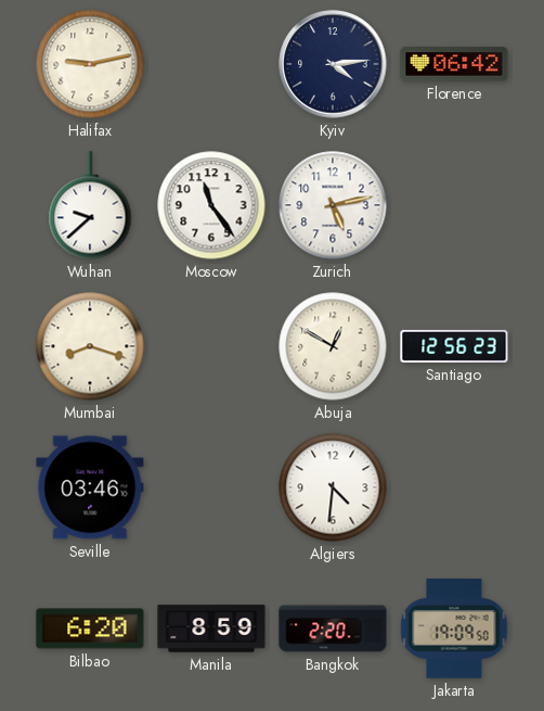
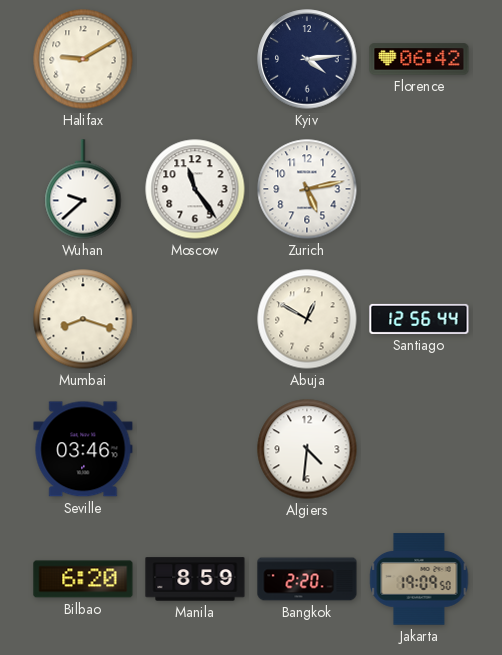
Halifax: 9:13 -> 9:10
Santiago: 12:56:23 -> 12:56:44
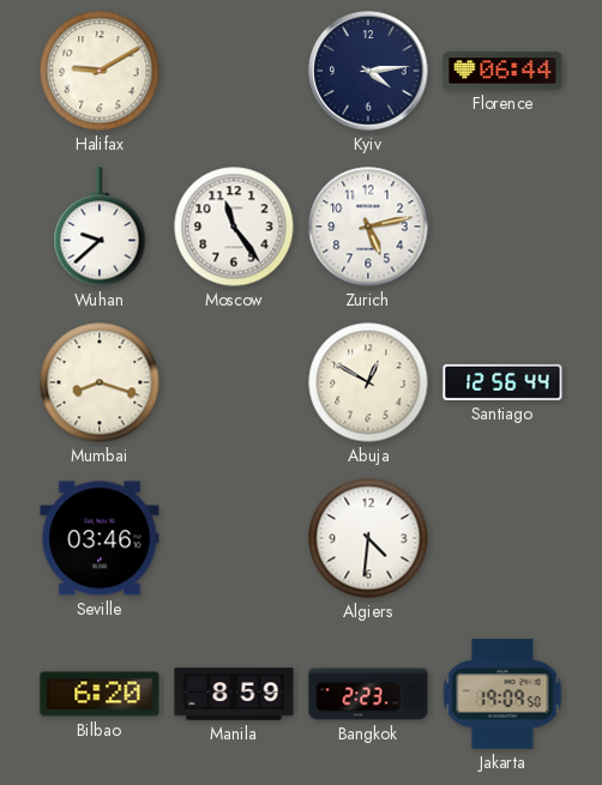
Florence: 06:42 -> 06:44
Bangkok: 2:20 -> 2:23
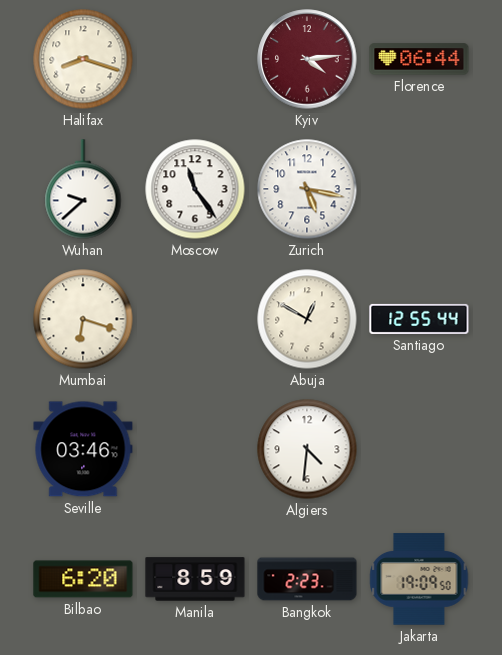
Halifax: 9:10 -> 8:18
Kyiv dial: navy -> burgundy
Zurich: 5:13 -> 5:17
Mumbai: 8:18 -> 6:18
Santiago: 12:56 -> 12:55
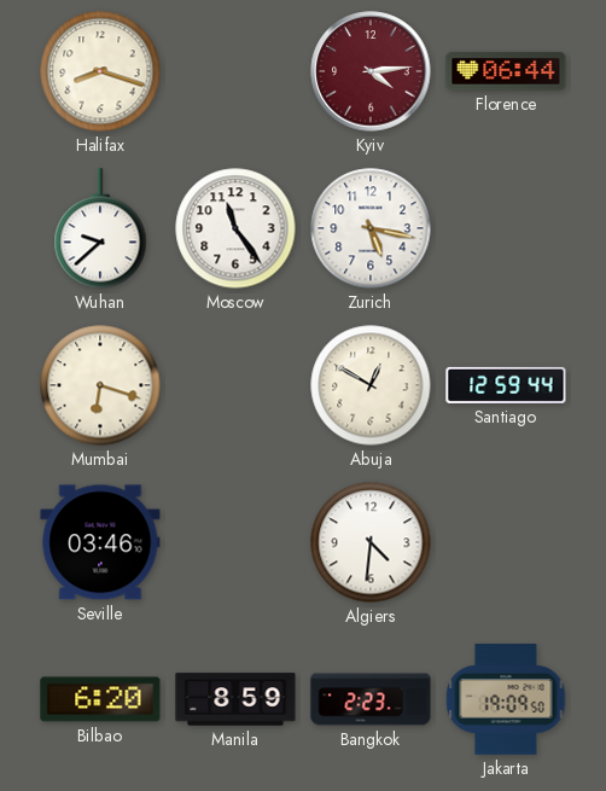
Santiago: 12:55 -> 12:59
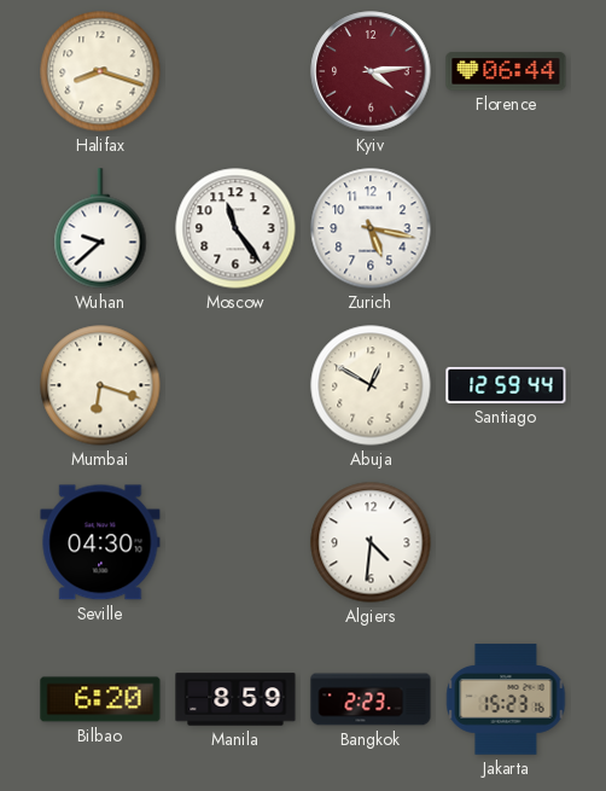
Seville: 03:46 -> 04:30
Jakarta: 19:09 -> 15:23
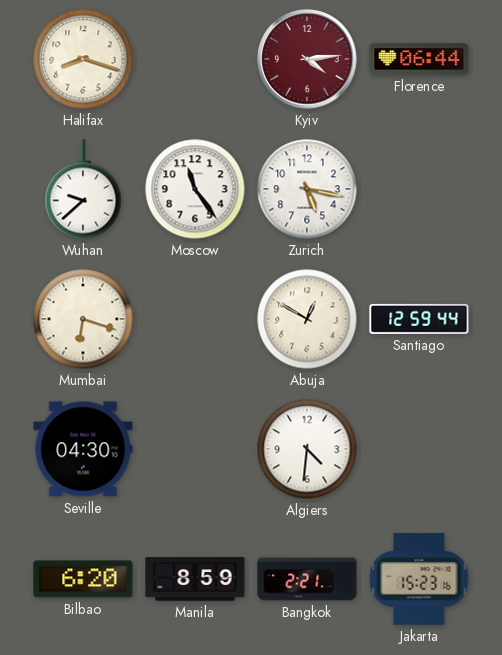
Bangkok: 2:23 -> 2:21
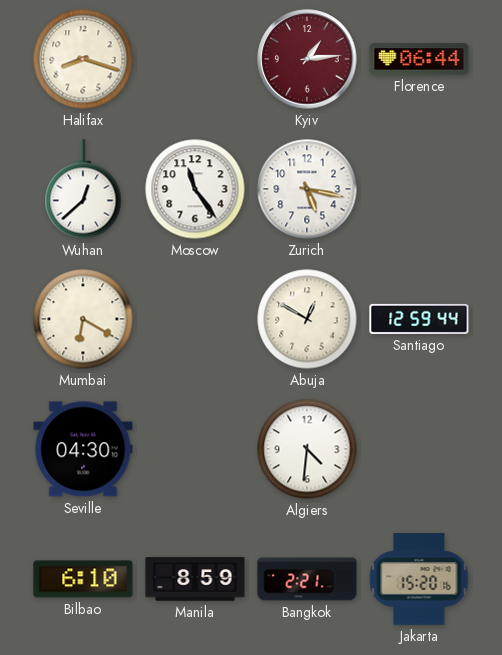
Kyiv: 4:14 -> 1:14
Wuhan: 9:38 -> 12:38
Mumbai: 6:18 -> 6:20
Bilbao: 6:20 -> 6:10
Jakarta: 15:23 -> 15:20
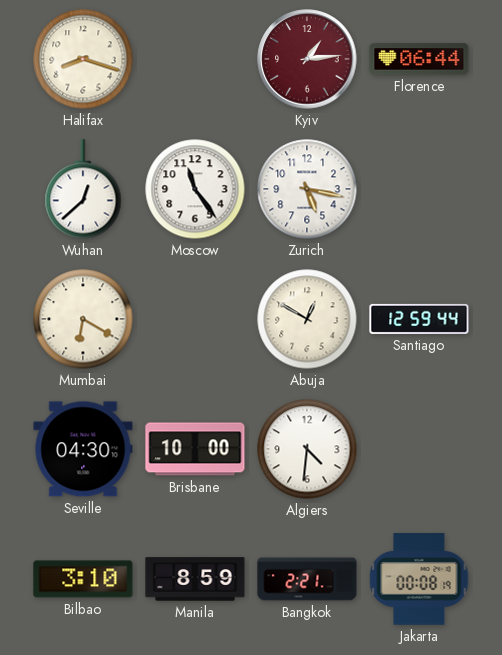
Brisbane: none -> 10:00
Bilbao: 6:10 -> 3:10
Jakarta: 15:20 -> 00:08
